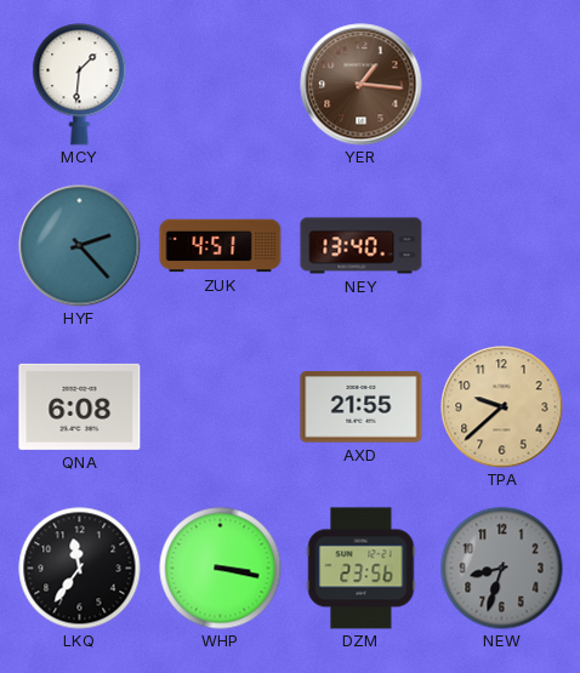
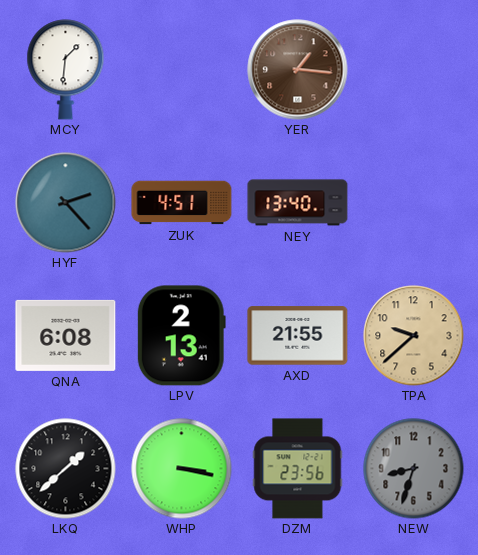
LPV: none -> 2:13
LKQ: 11:36 -> 1:38
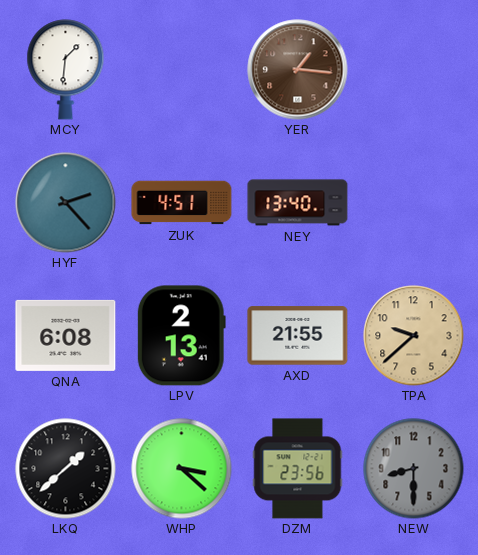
WHP: 3:17 -> 3:22
NEW: 8:33 -> 8:30
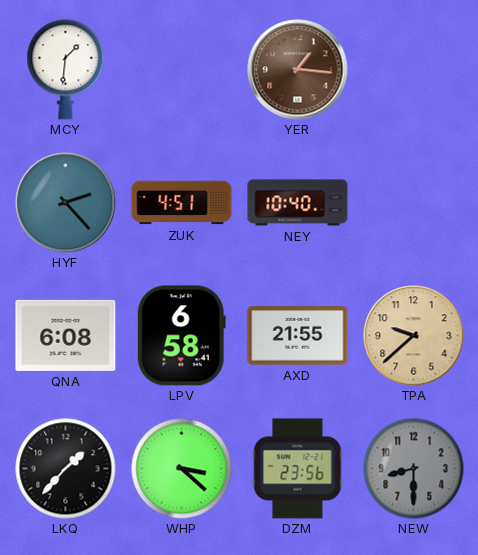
NEY: 13:40 -> 10:40
LPV: 2:13 -> 6:58
LKQ: 1:38 -> 1:37
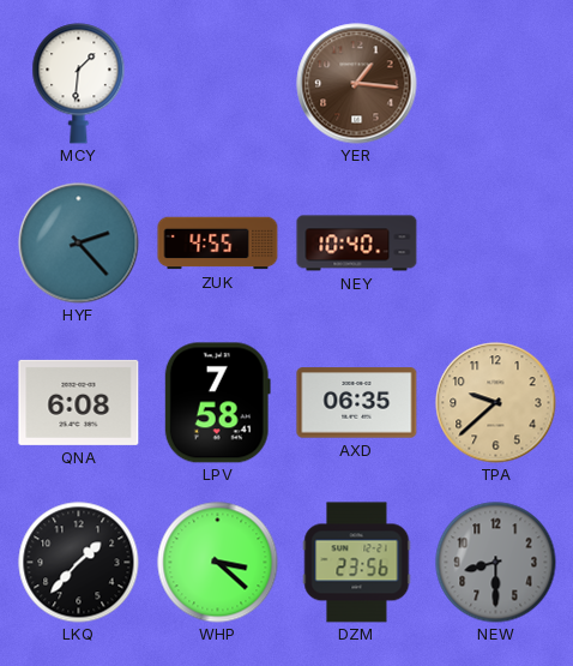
ZUK: 4:51 -> 4:55
LPV: 6:58 -> 7:58
AXD: 21:55 -> 06:35
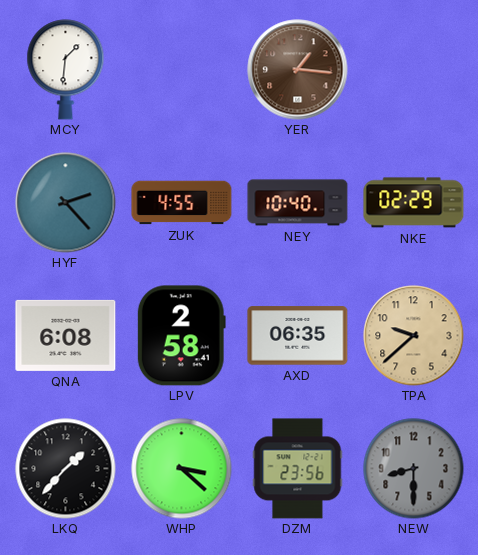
NKE: none -> 02:29
LPV: 7:58 -> 2:58
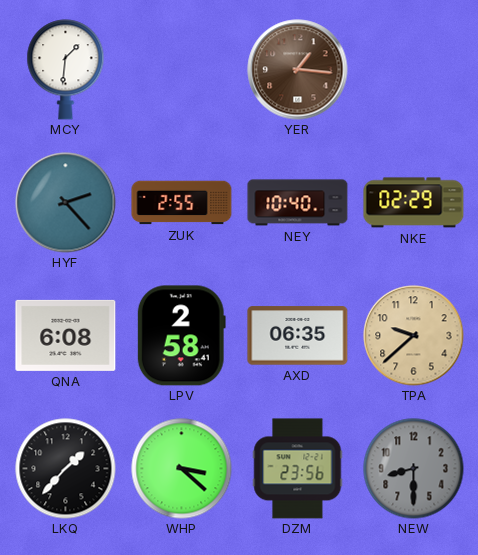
ZUK: 4:55 -> 2:55
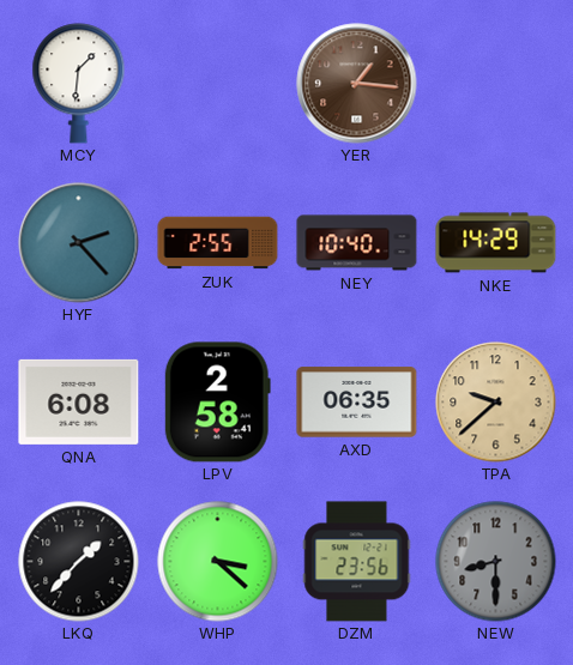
NKE: 02:29 -> 14:29
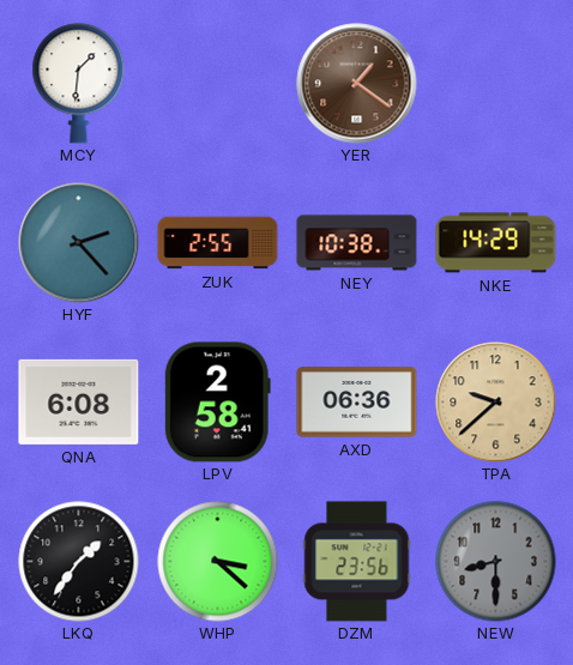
YER: 1:16 -> 1:21
NEY: 10:40 -> 10:38
AXD: 06:35 -> 06:36
LKQ: 1:37 -> 1:36
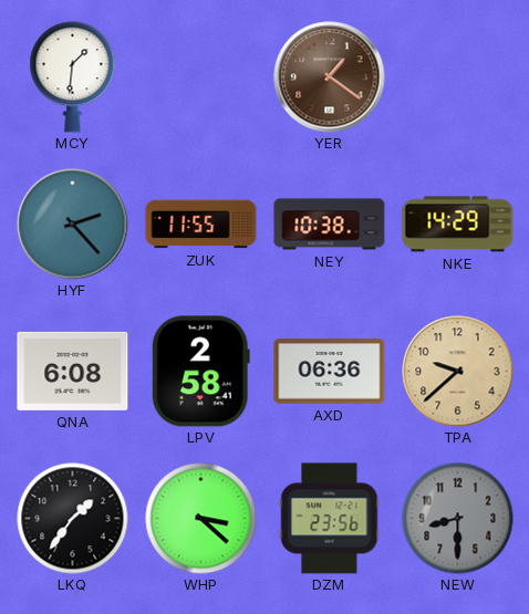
ZUK: 2:55 -> 11:55
